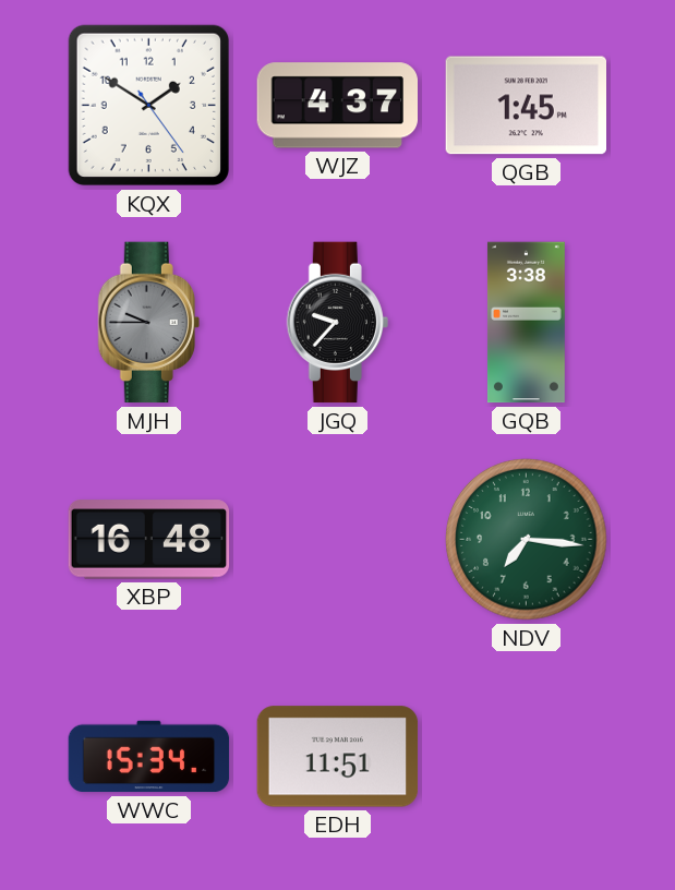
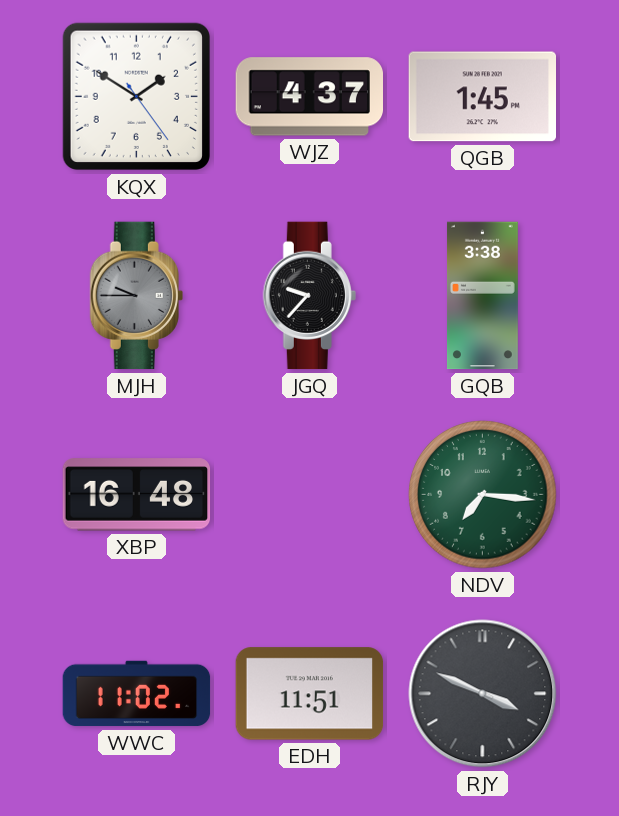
WWC: 15:34 -> 11:02
RJY: none -> 3:49
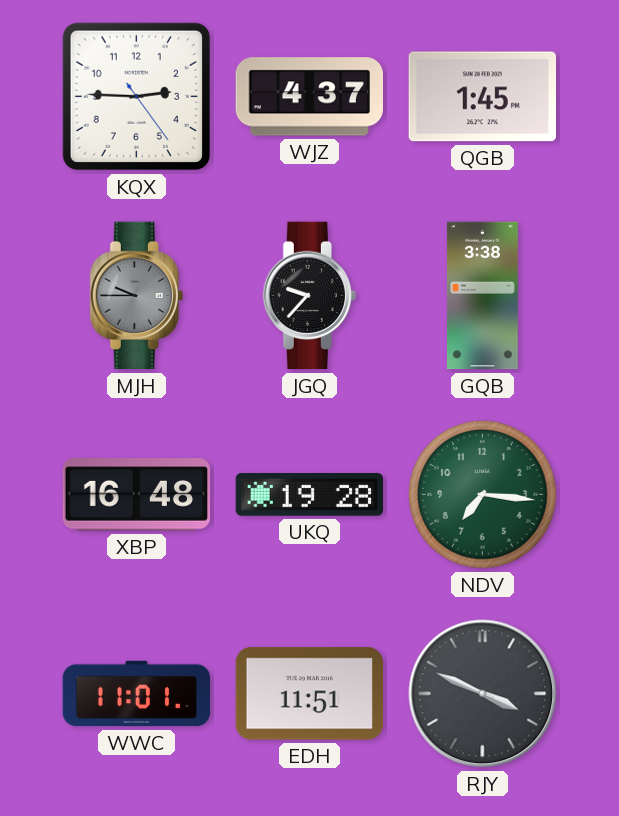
KQX: 1:50 -> 2:45
UKQ: none -> 19:28
WWC: 11:02 -> 11:01
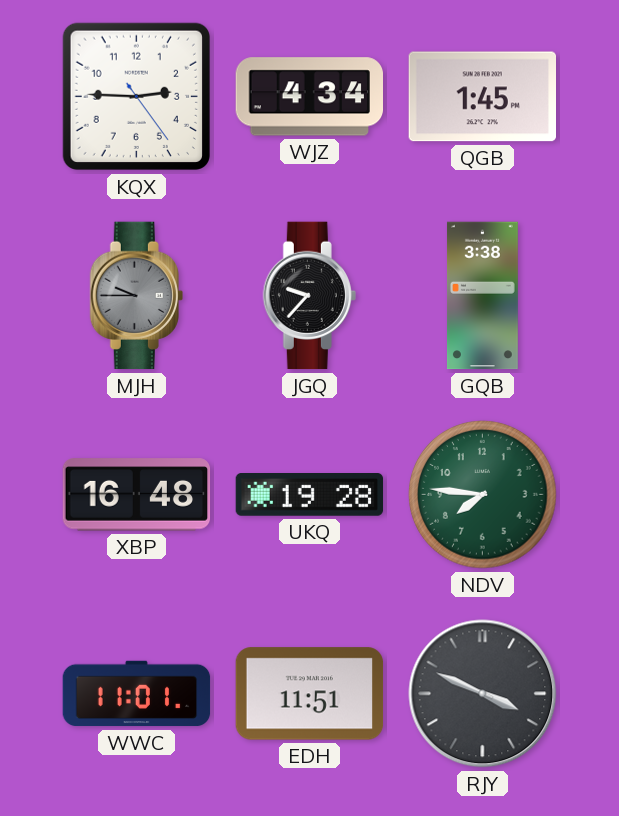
WJZ: 4:37 -> 4:34
NDV: 7:16 -> 7:46
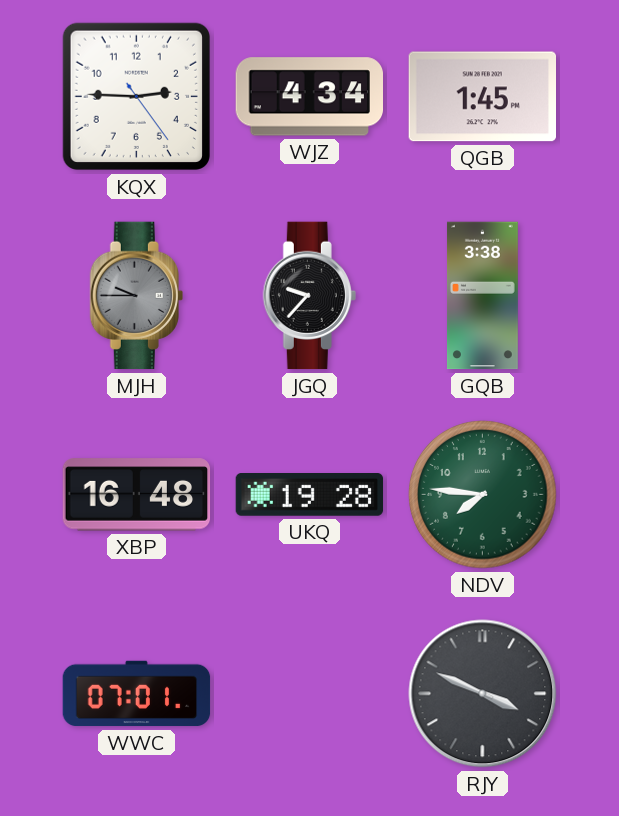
WWC: 11:01 -> 07:01
EDH: 11:51 -> none
